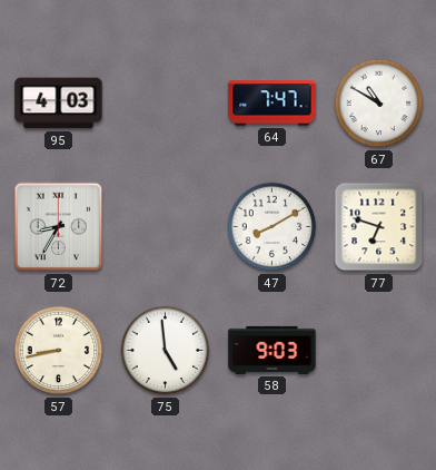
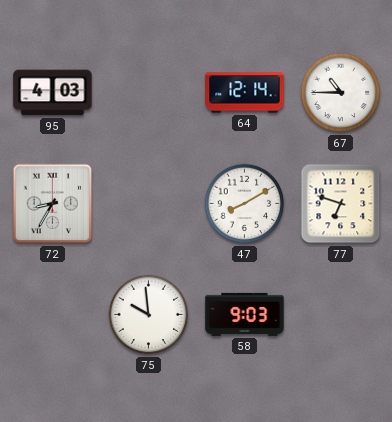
64: 7:47 -> 12:14
67: 10:50 -> 10:45
57: 8:43 -> none
75: 4:59 -> 9:59
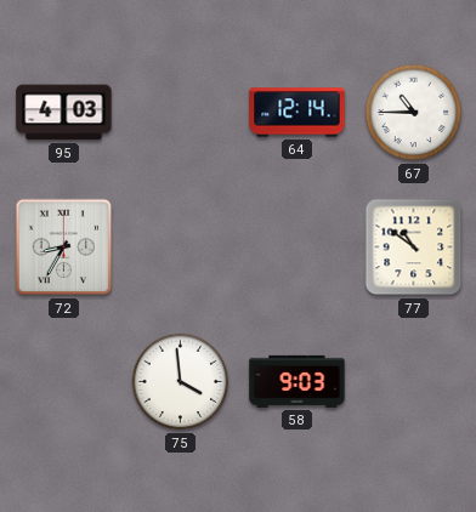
47: 8:10 -> none
77: 6:48 -> 10:51
75: 9:59 -> 3:59
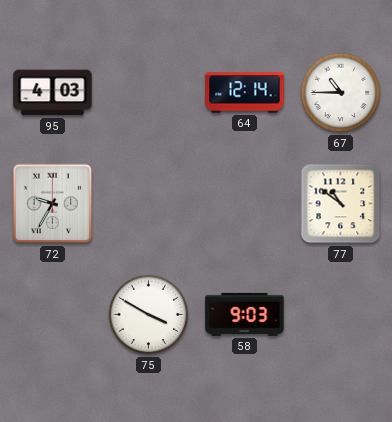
72: 8:35 -> 9:35
75: 3:59 -> 3:50
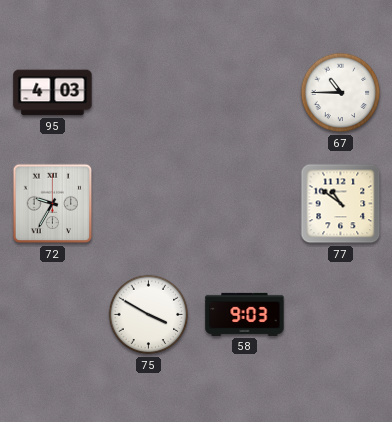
64: 12:14 -> none
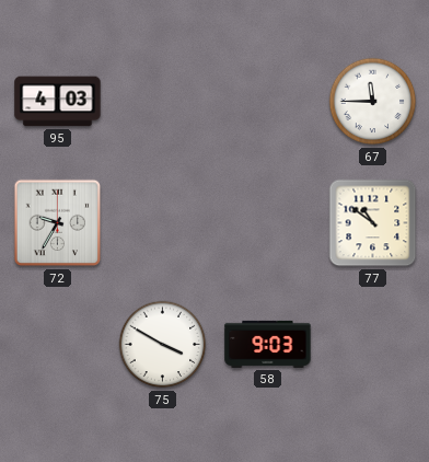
67: 10:45 -> 11:45
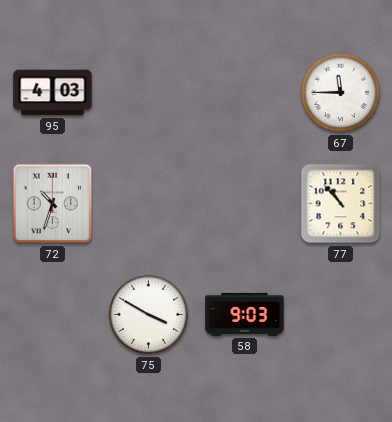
72: 9:35 -> 10:33
77: 10:51 -> 10:53
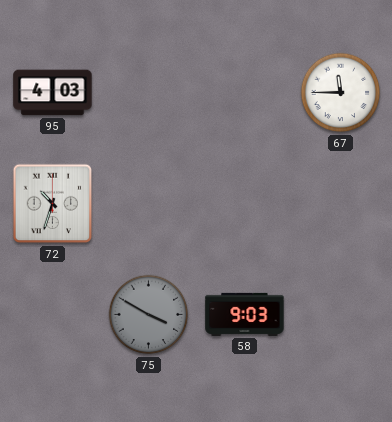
77: 10:53 -> none
75 dial: white -> grey
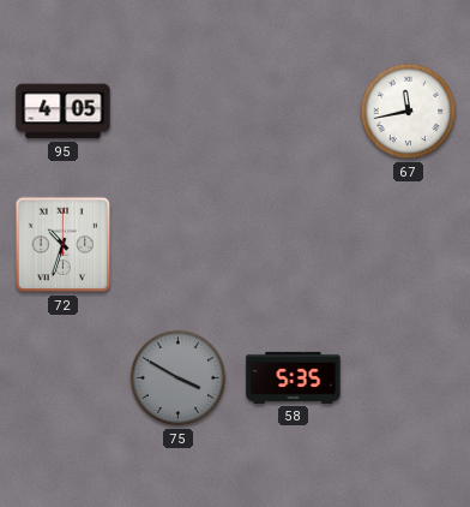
95: 4:03 -> 4:05
67: 11:45 -> 11:43
58: 9:03 -> 5:35
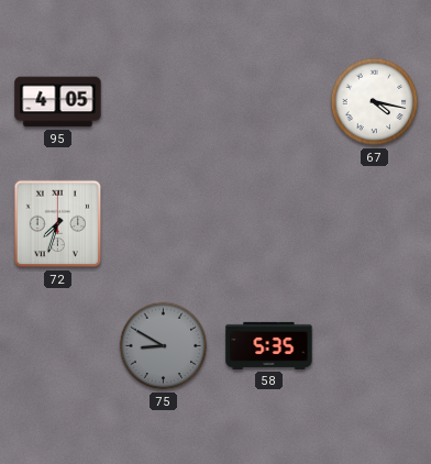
67: 11:43 -> 4:17
72: 10:33 -> 7:33
75: 3:50 -> 8:50
